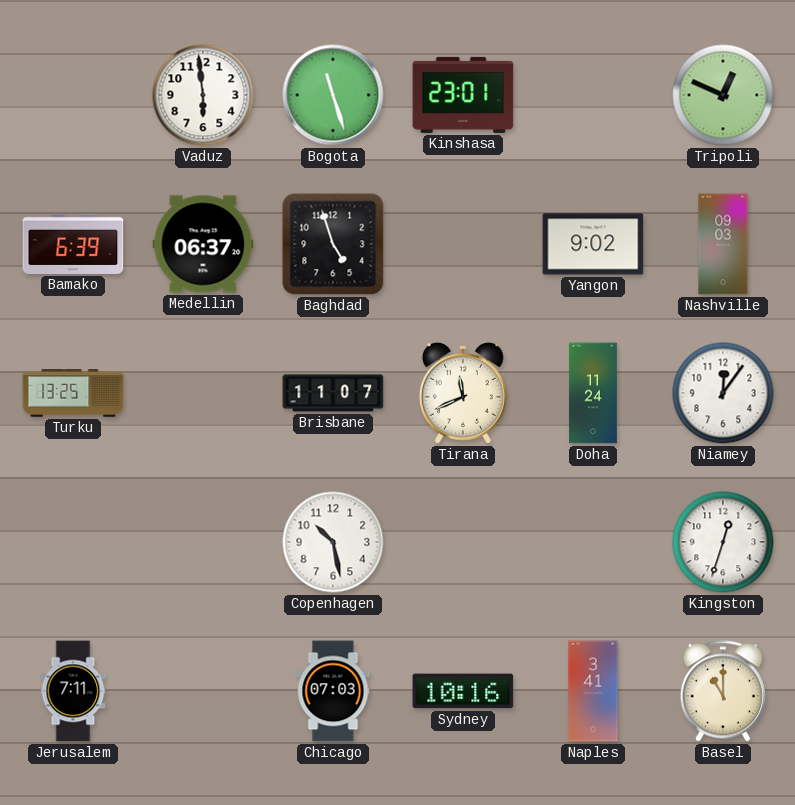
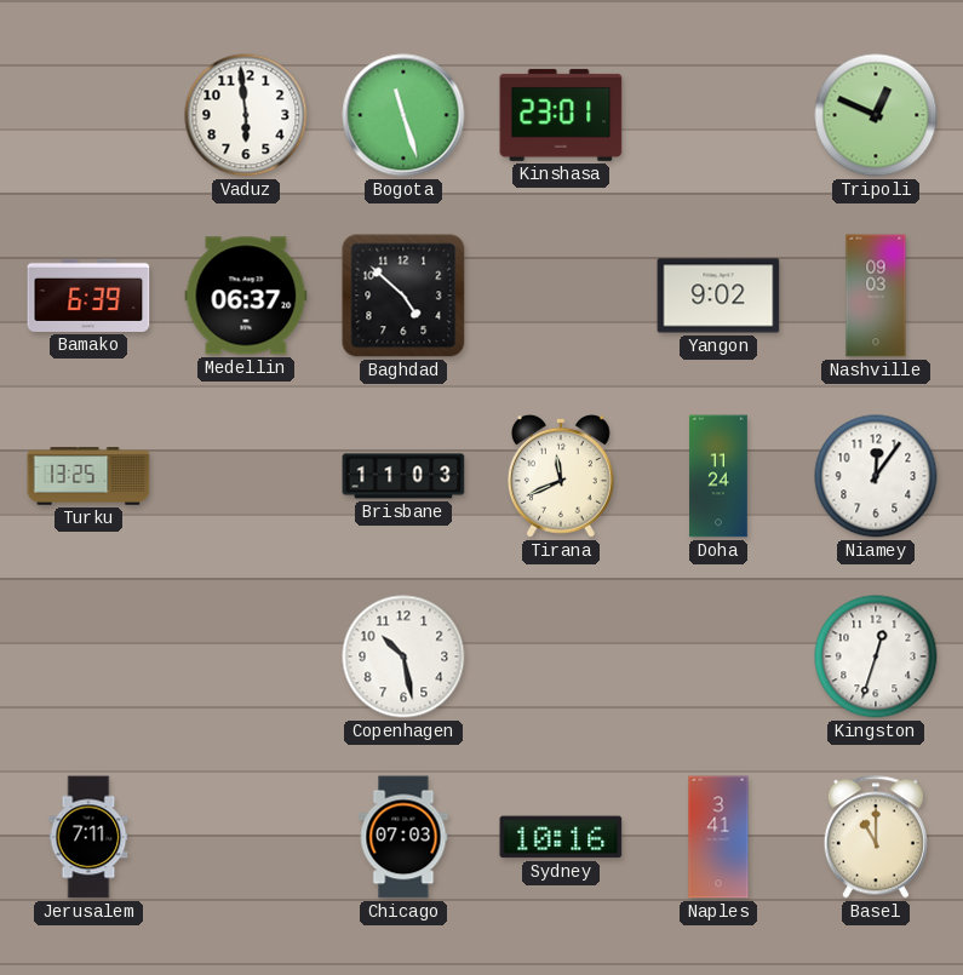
Baghdad: 4:57 -> 4:52
Brisbane: 11:07 -> 11:03
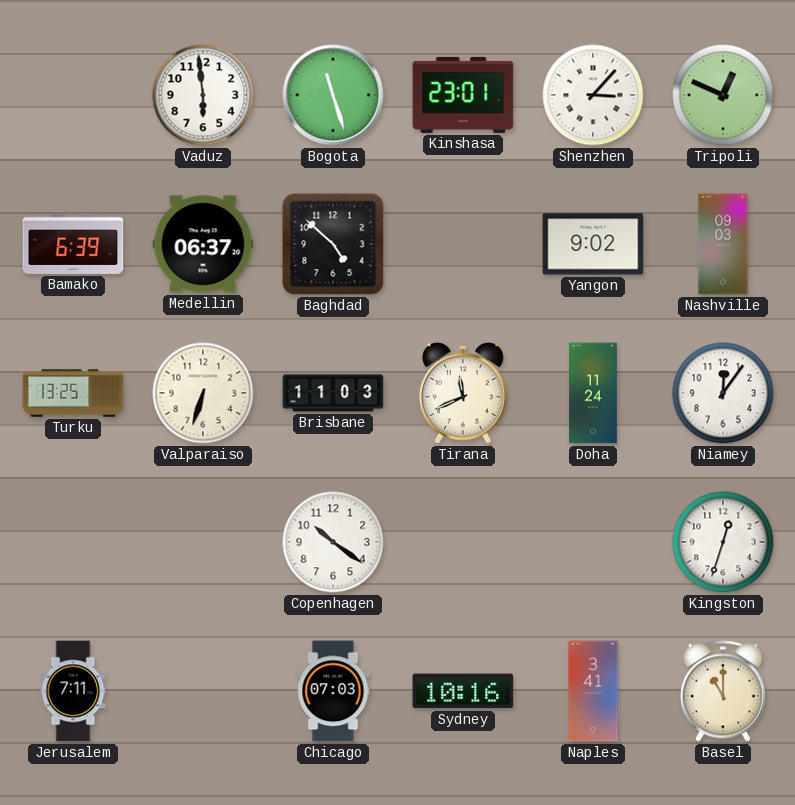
Shenzhen: none -> 3:07
Valparaiso: none -> 6:33
Copenhagen: 10:28 -> 10:21
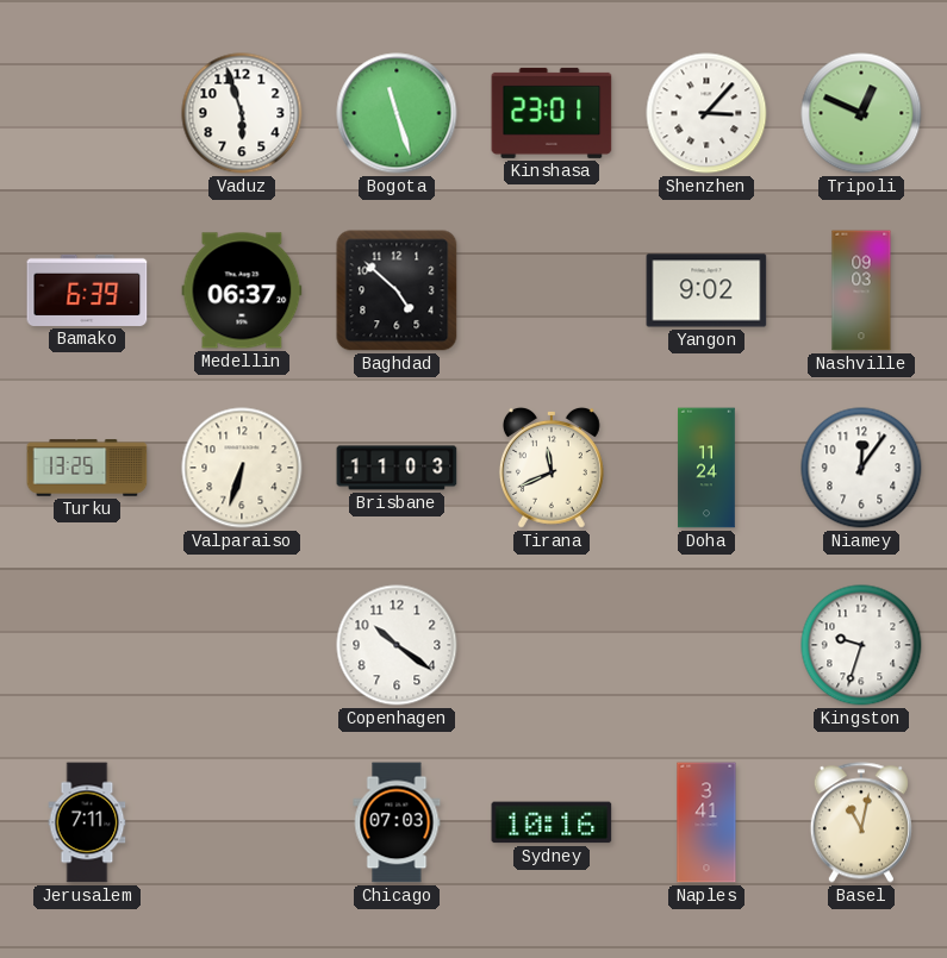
Vaduz: 5:59 -> 5:57
Kingston: 12:33 -> 9:33
Basel: 11:00 -> 11:02
